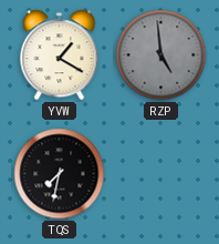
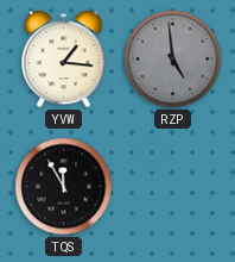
YVW: 1:20 -> 1:16
TQS: 7:32 -> 11:55
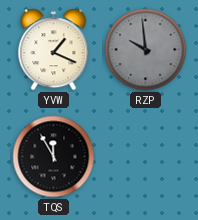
YVW: 1:16 -> 1:19
RZP: 4:59 -> 9:59
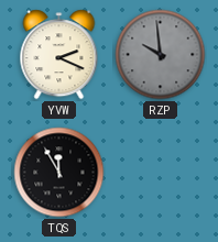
YVW: 1:19 -> 2:19
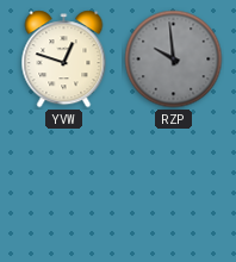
YVW: 2:19 -> 12:48
TQS: 11:55 -> none
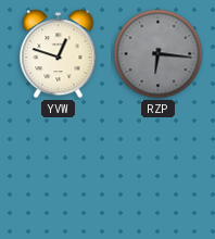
RZP: 9:59 -> 6:16
